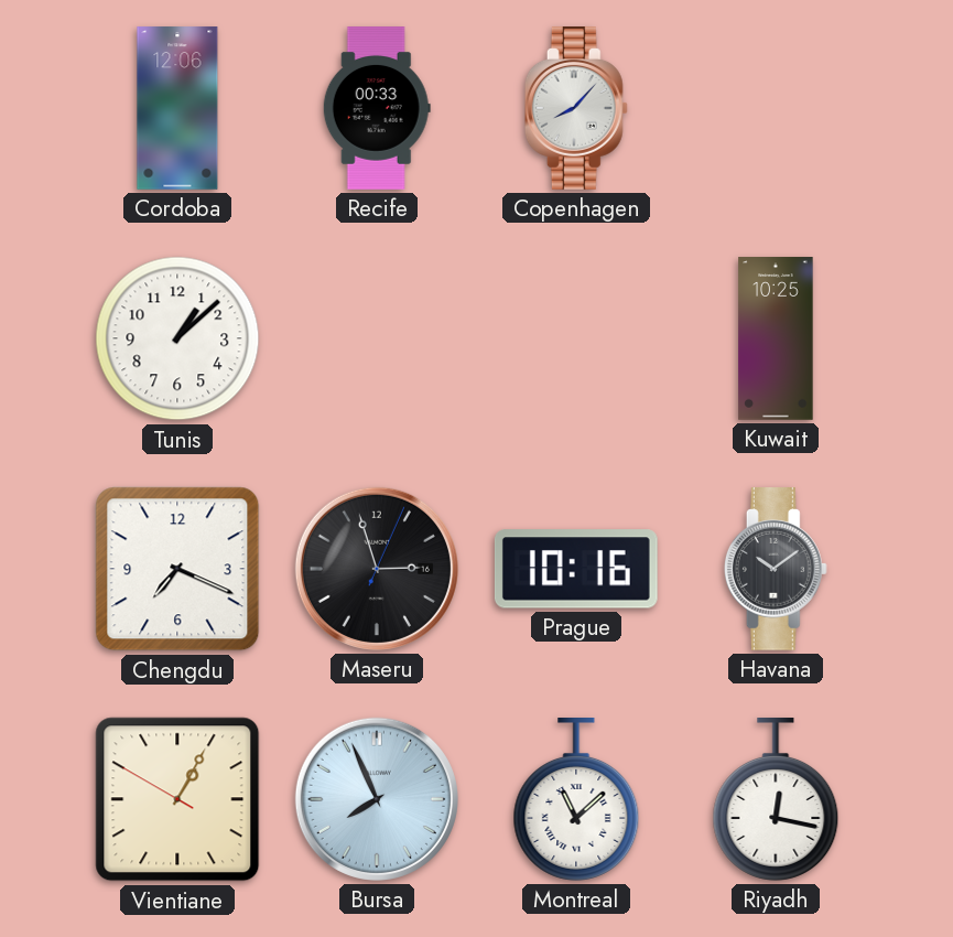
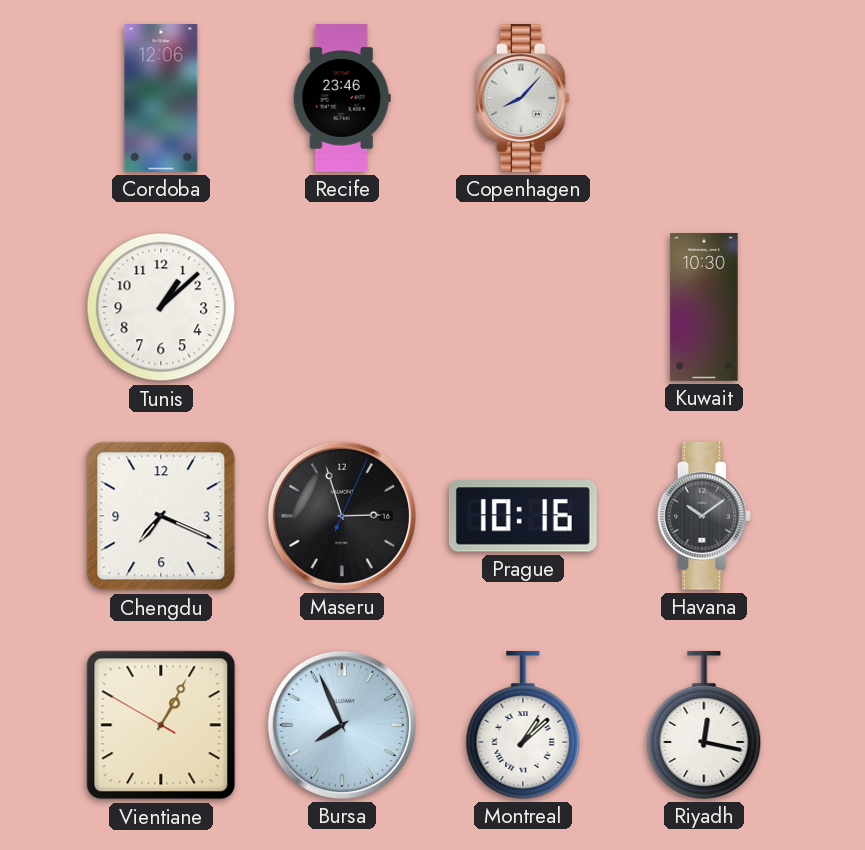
Recife: 00:33 -> 23:46
Kuwait: 10:25 -> 10:30
Montreal: 11:08 -> 1:08
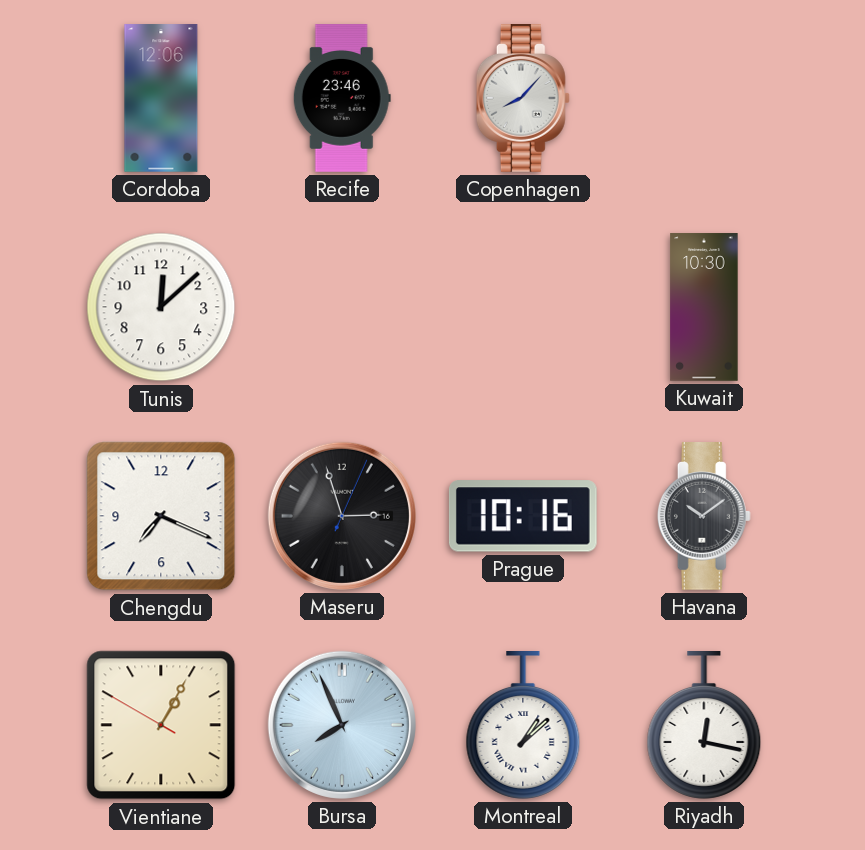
Tunis: 1:08 -> 12:08
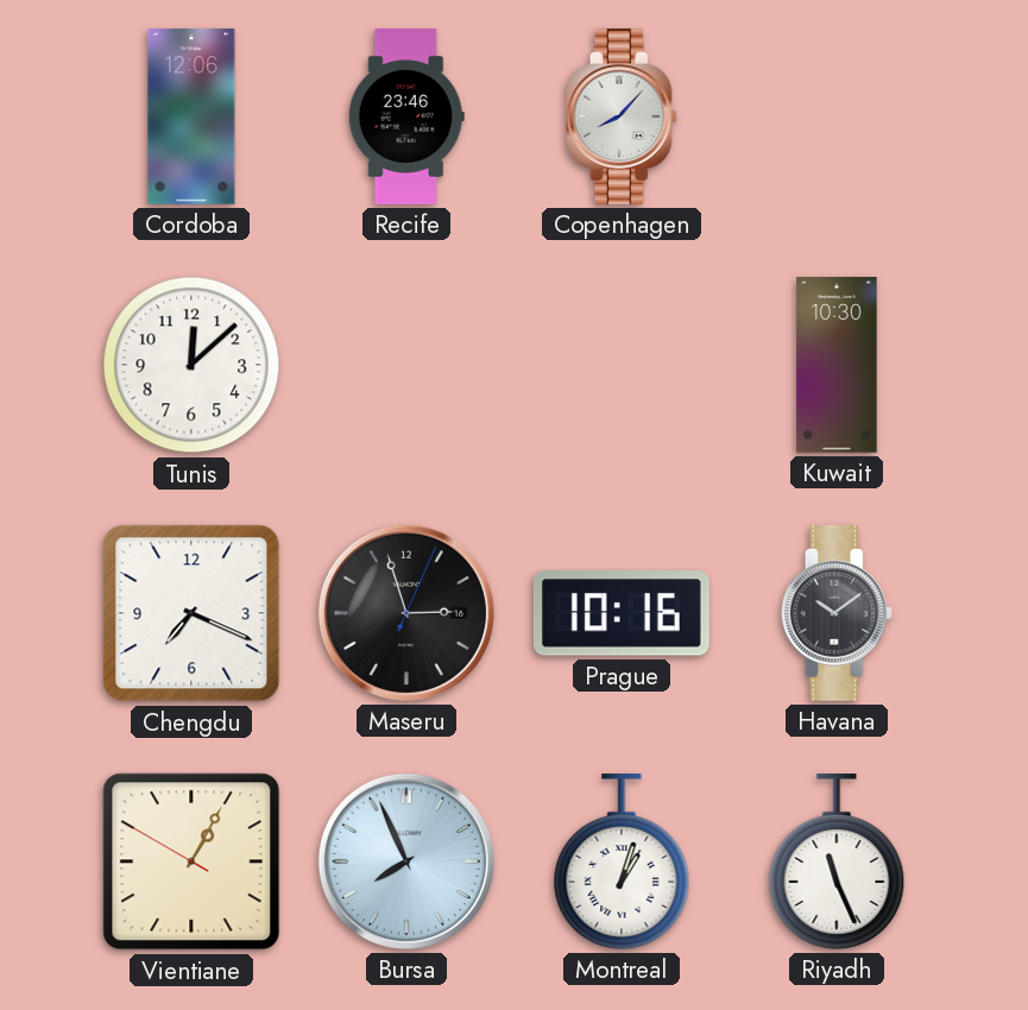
Montreal: 1:08 -> 1:03
Riyadh: 12:17 -> 11:26
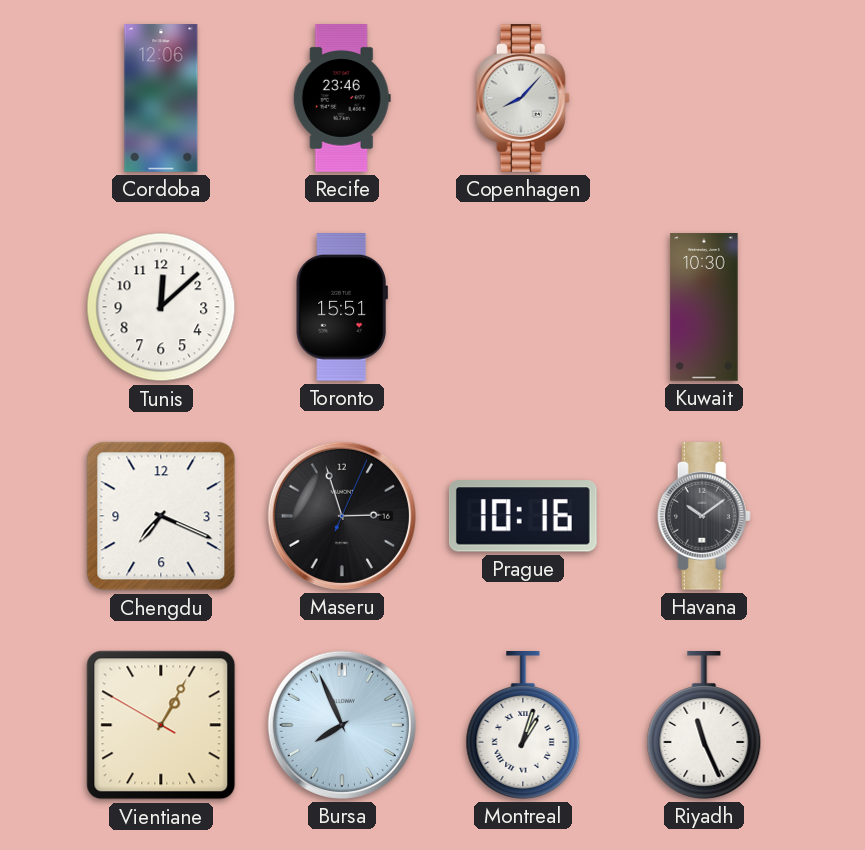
Toronto: none -> 15:51
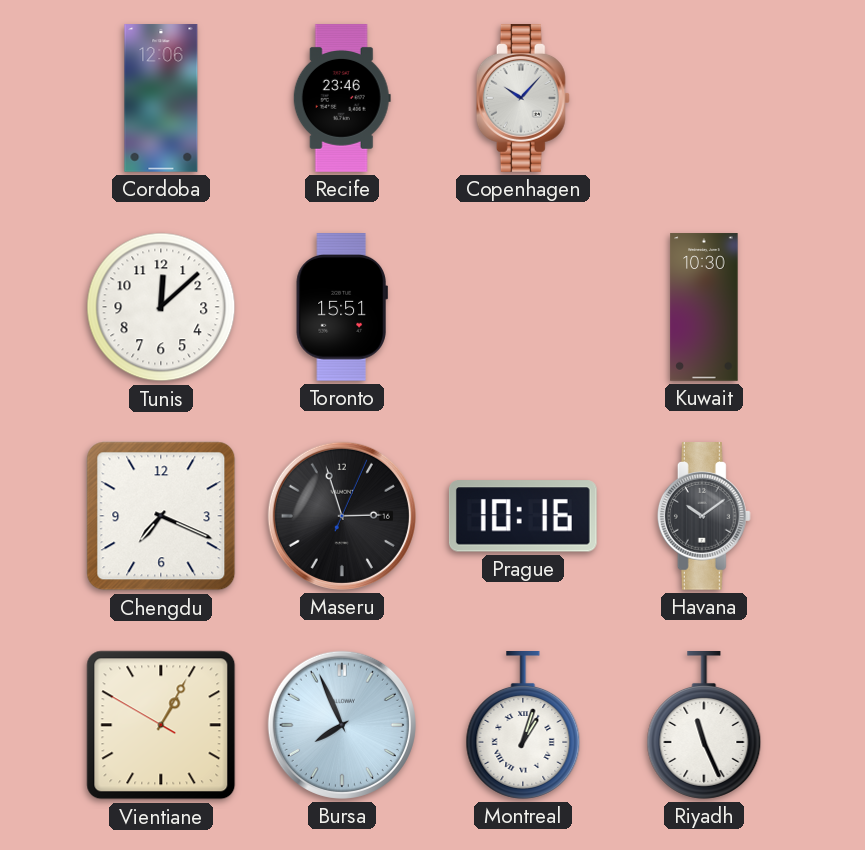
Copenhagen: 8:07 -> 10:07
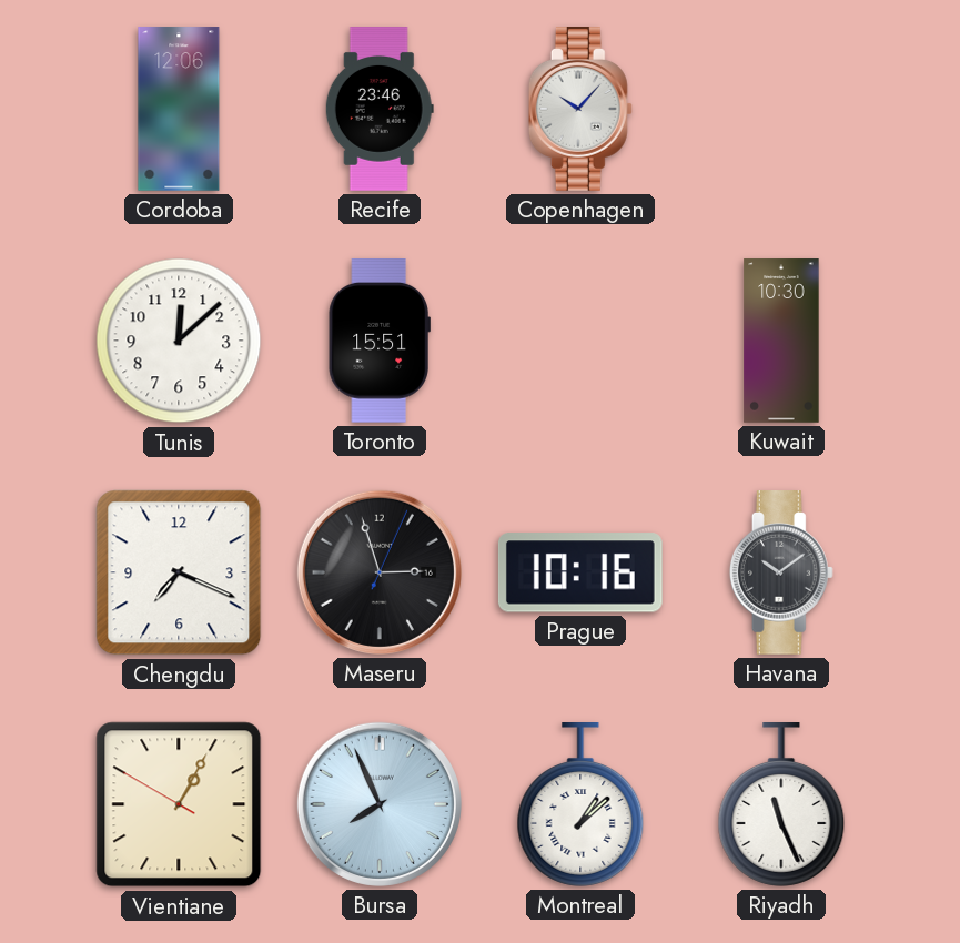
Montreal: 1:03 -> 1:08
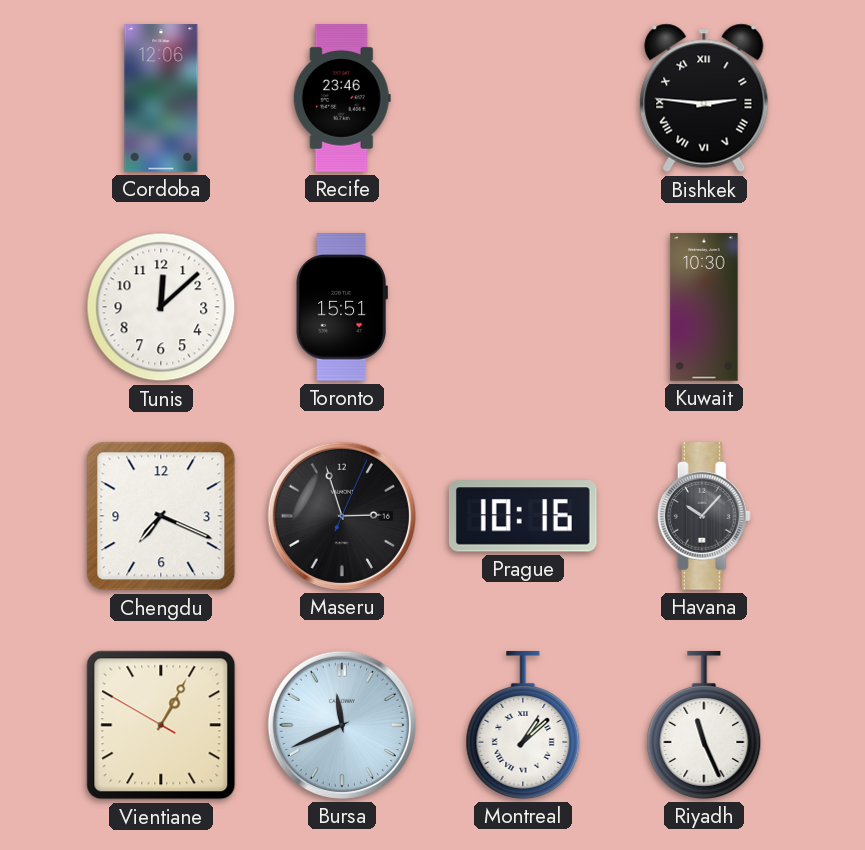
Copenhagen: 10:07 -> none
Bishkek: none -> 2:46
Havana: 10:09 -> 10:07
Bursa: 7:56 -> 11:41
